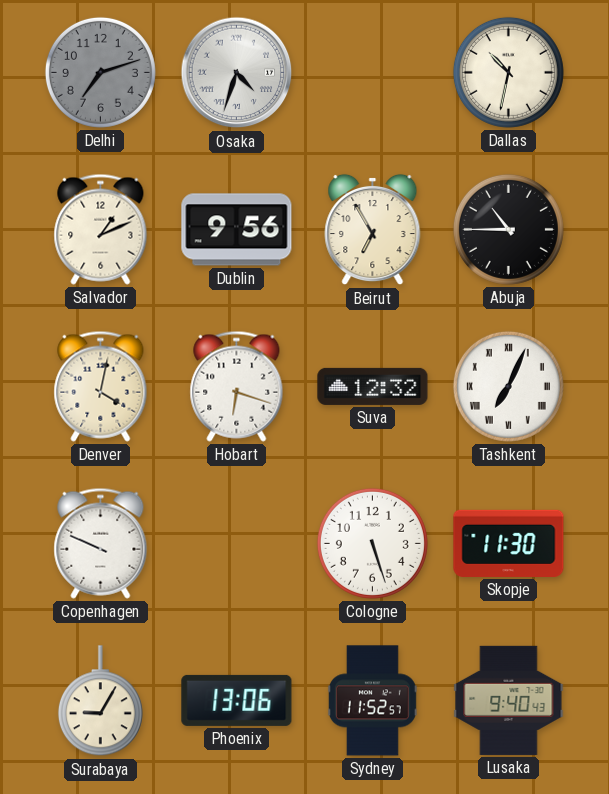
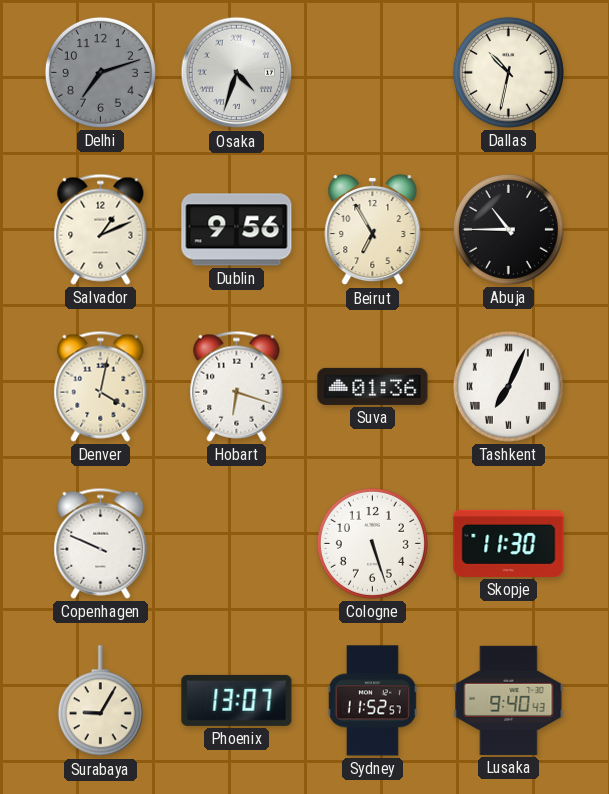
Suva: 12:32 -> 01:36
Phoenix: 13:06 -> 13:07
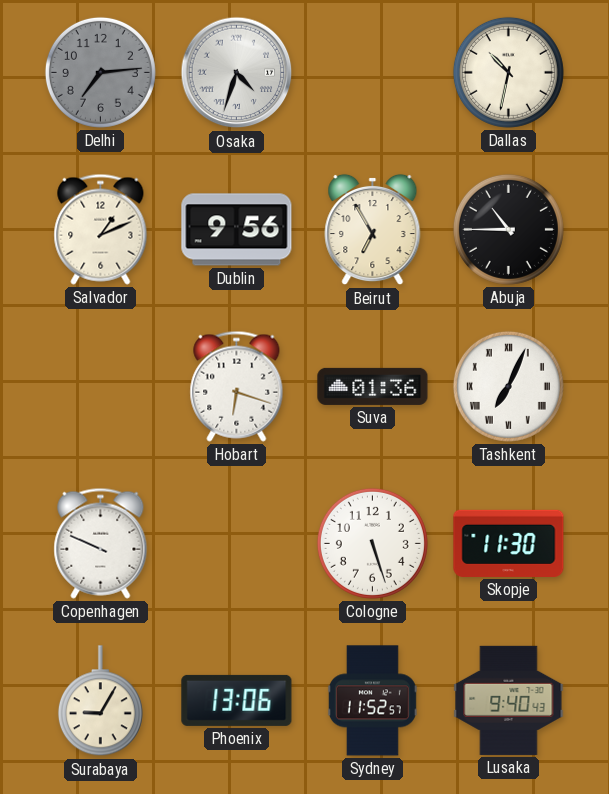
Delhi: 7:12 -> 7:14
Denver: 4:02 -> none
Phoenix: 13:07 -> 13:06
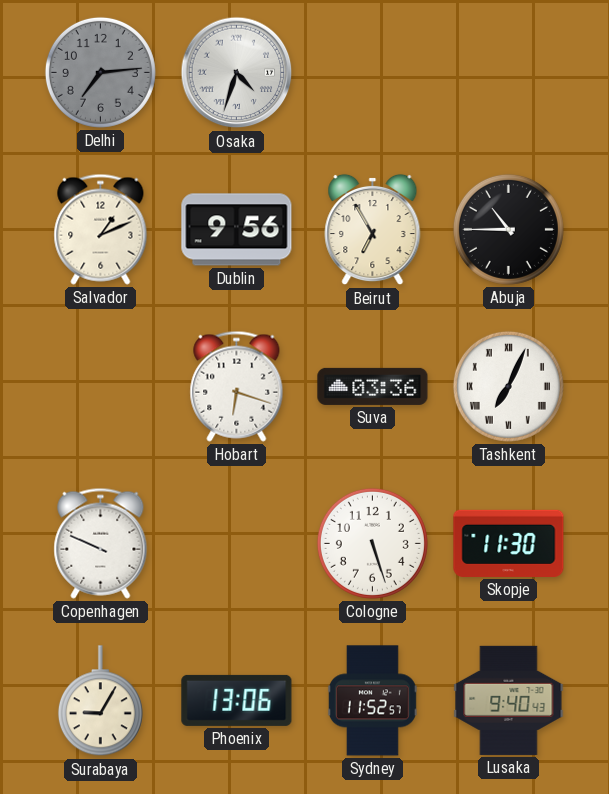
Dallas: 10:32 -> none
Suva: 01:36 -> 03:36
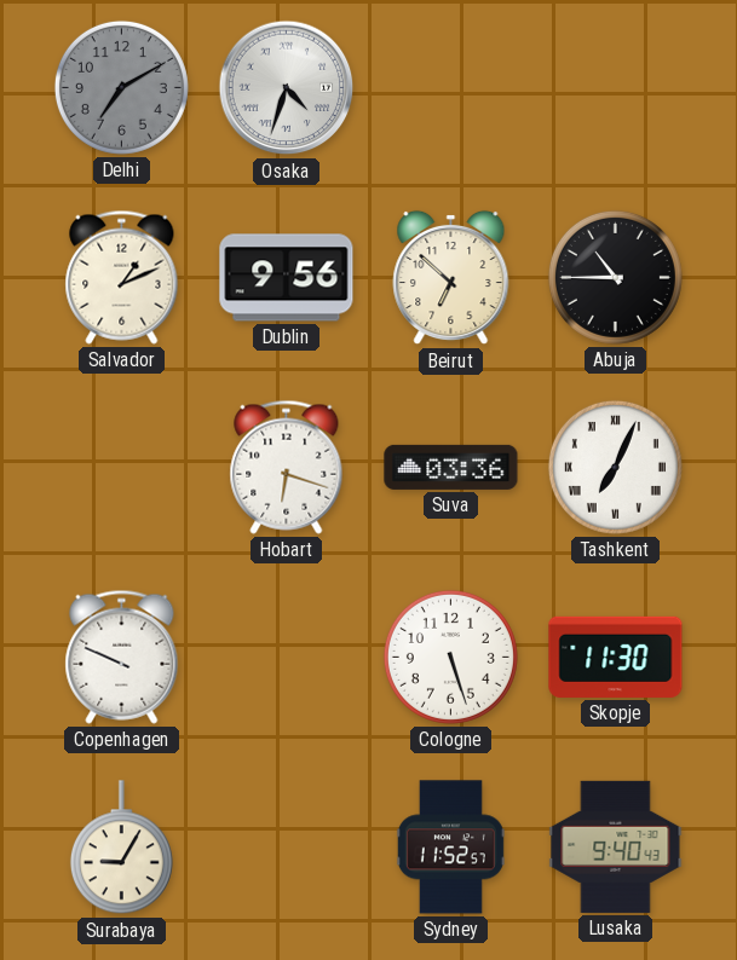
Delhi: 7:14 -> 7:10
Beirut: 6:55 -> 6:52
Phoenix: 13:06 -> none
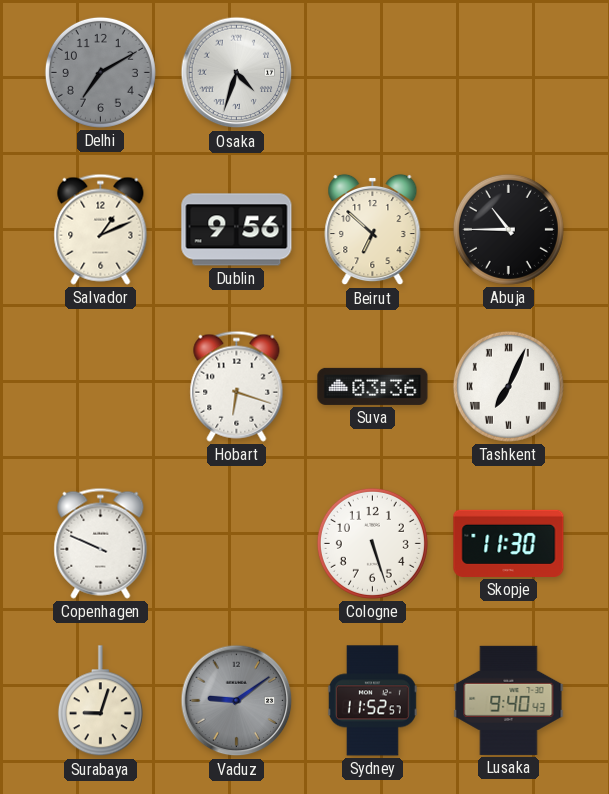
Surabaya: 9:05 -> 9:03
Vaduz: none -> 9:09
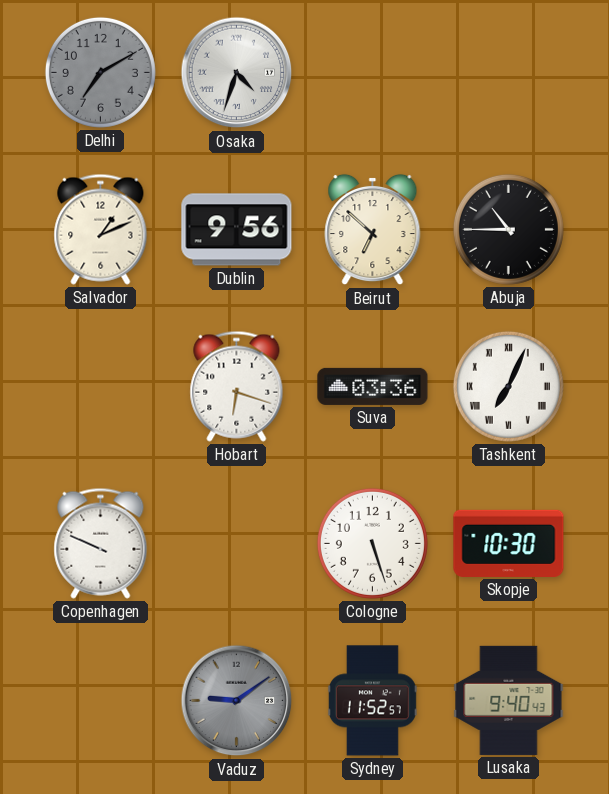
Skopje: 11:30 -> 10:30
Surabaya: 9:03 -> none
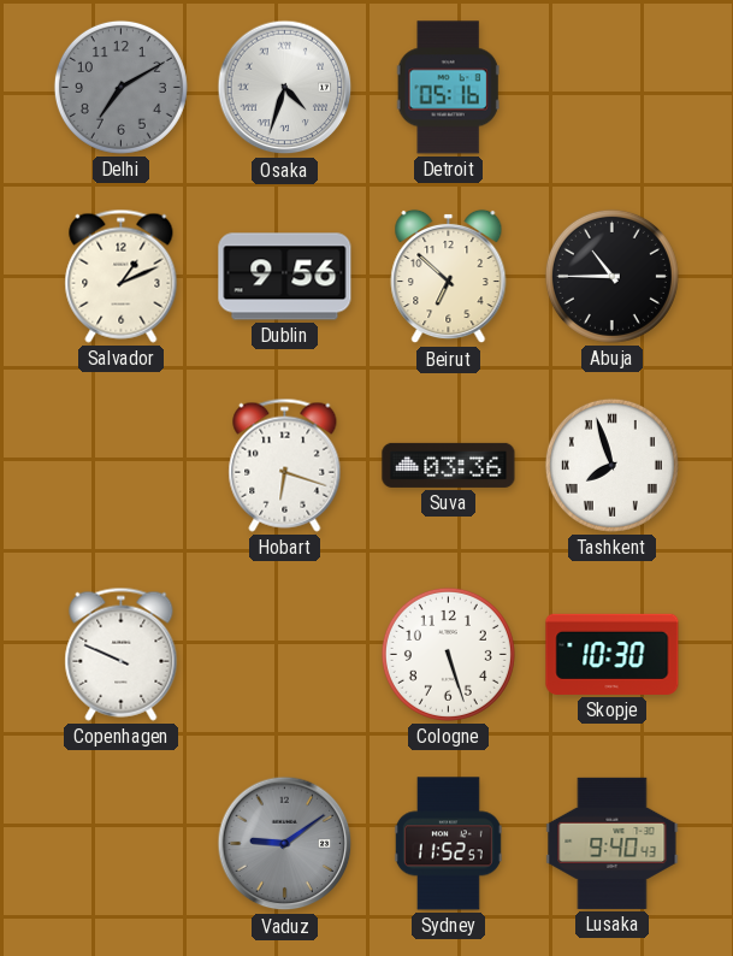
Detroit: none -> 05:16
Tashkent: 7:04 -> 7:57
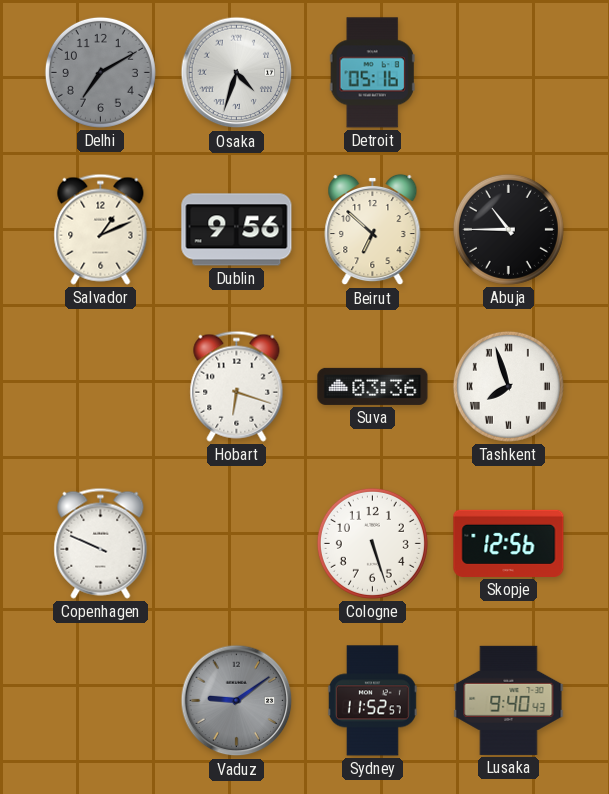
Skopje: 10:30 -> 12:56
